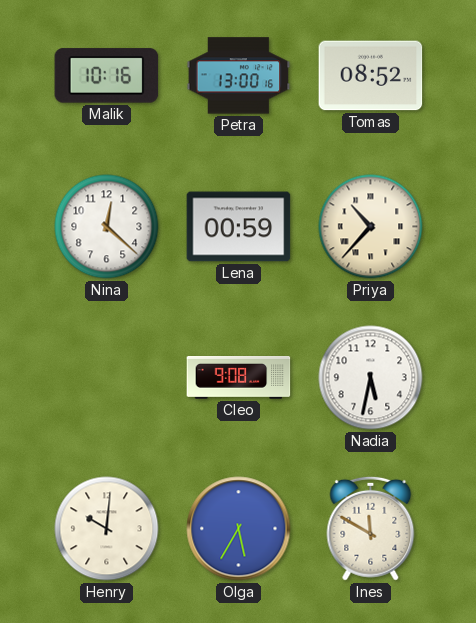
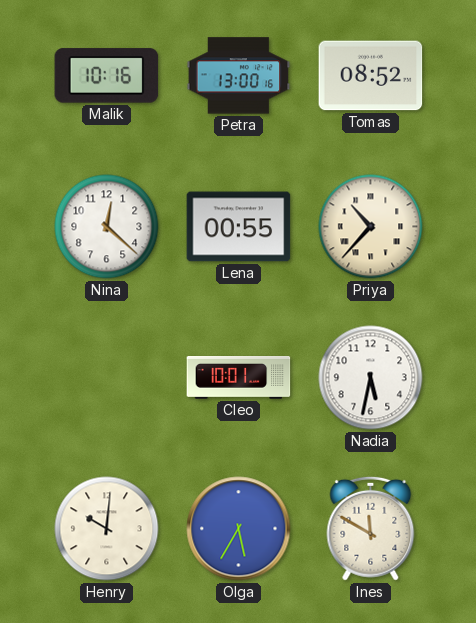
Lena: 00:59 -> 00:55
Cleo: 9:08 -> 10:01
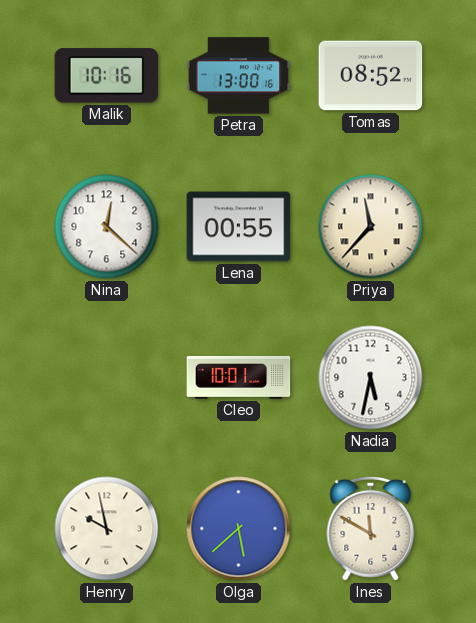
Priya: 10:37 -> 11:37
Henry: 10:01 -> 9:58
Olga: 5:35 -> 5:38
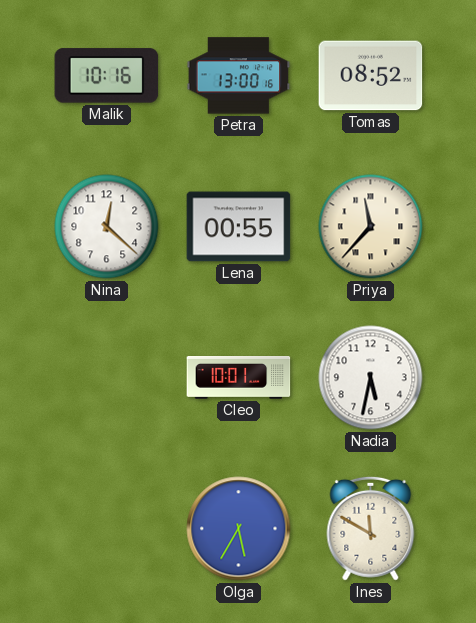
Henry: 9:58 -> none
Olga: 5:38 -> 5:35
